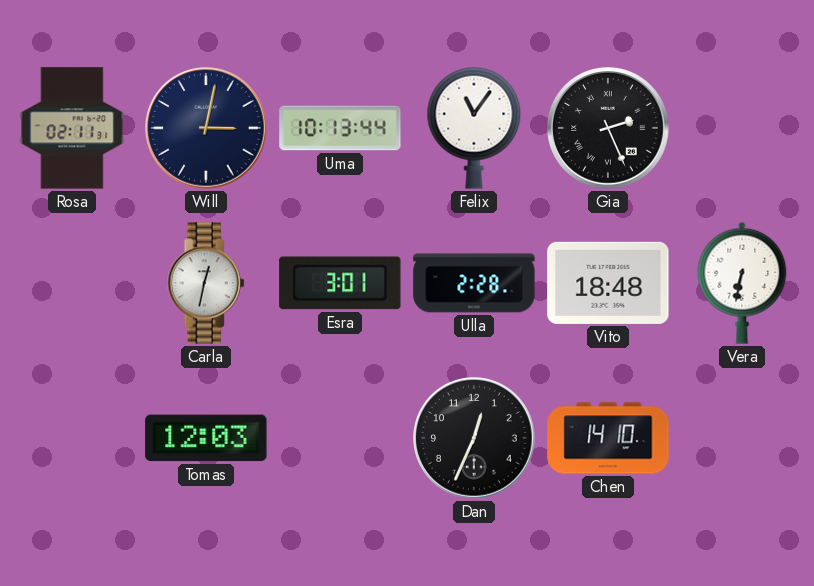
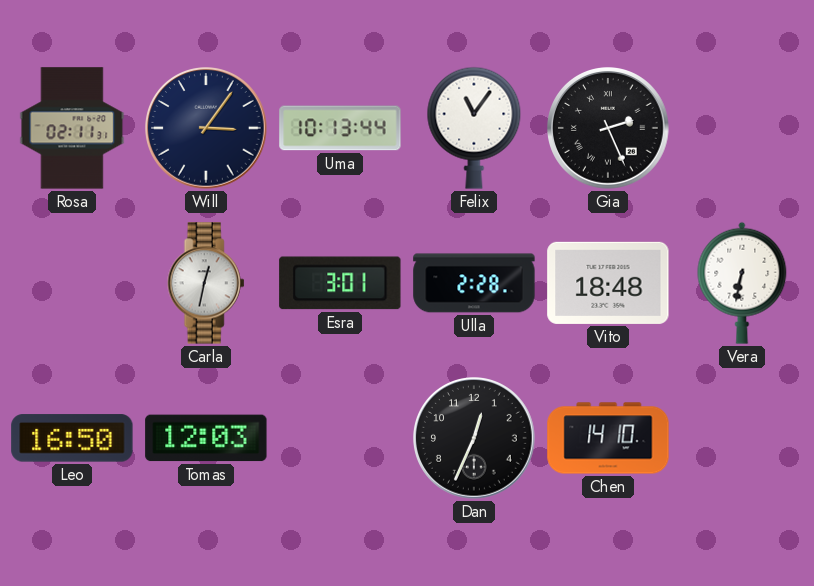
Will: 3:02 -> 3:06
Leo: none -> 16:50
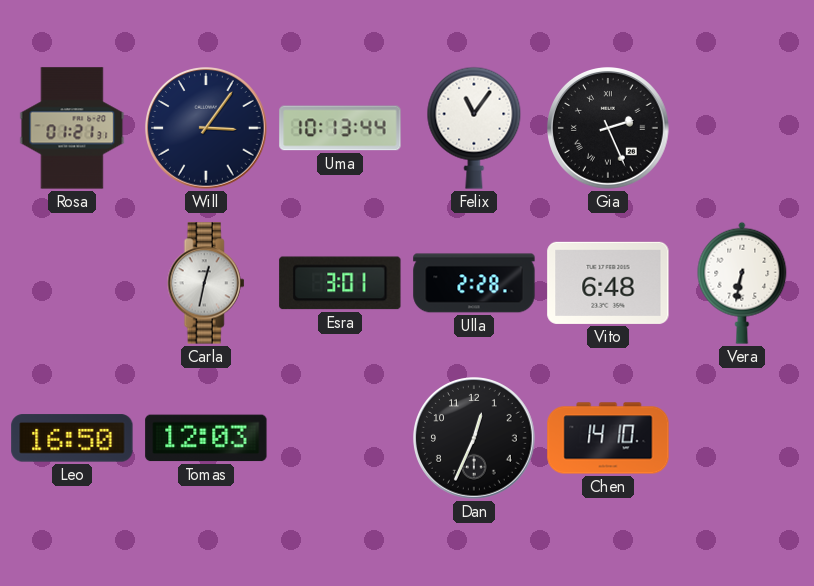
Rosa: 02:11 -> 01:21
Vito: 18:48 -> 6:48
